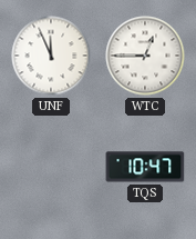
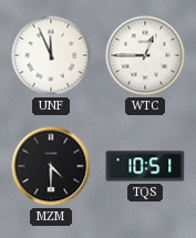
MZM: none -> 4:30
TQS: 10:47 -> 10:51
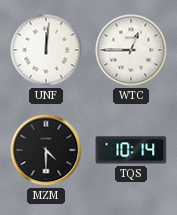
UNF: 11:56 -> 12:01
TQS: 10:51 -> 10:14
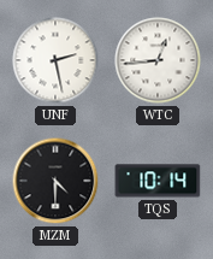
UNF: 12:01 -> 2:28
WTC: 12:45 -> 12:44
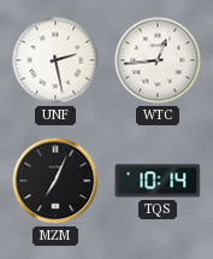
MZM: 4:30 -> 7:04
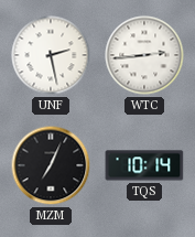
WTC: 12:44 -> 2:44
